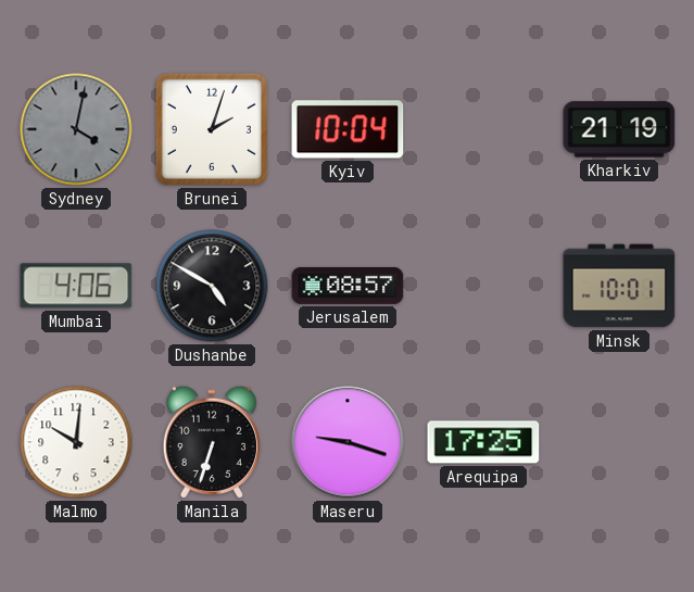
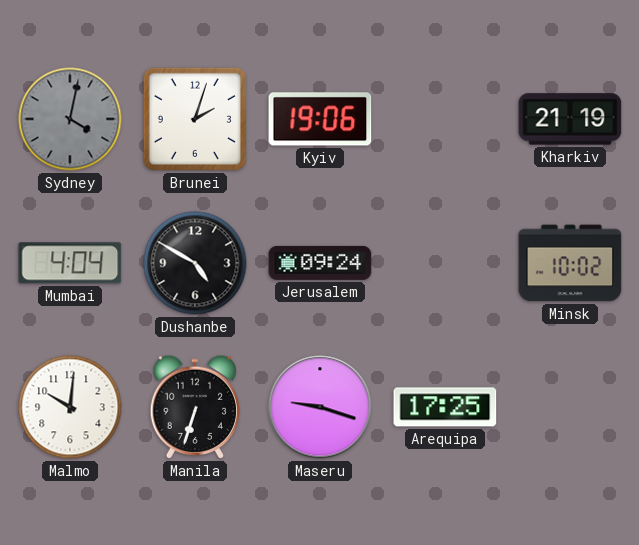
Kyiv: 10:04 -> 19:06
Mumbai: 4:06 -> 4:04
Jerusalem: 08:57 -> 09:24
Minsk: 10:01 -> 10:02
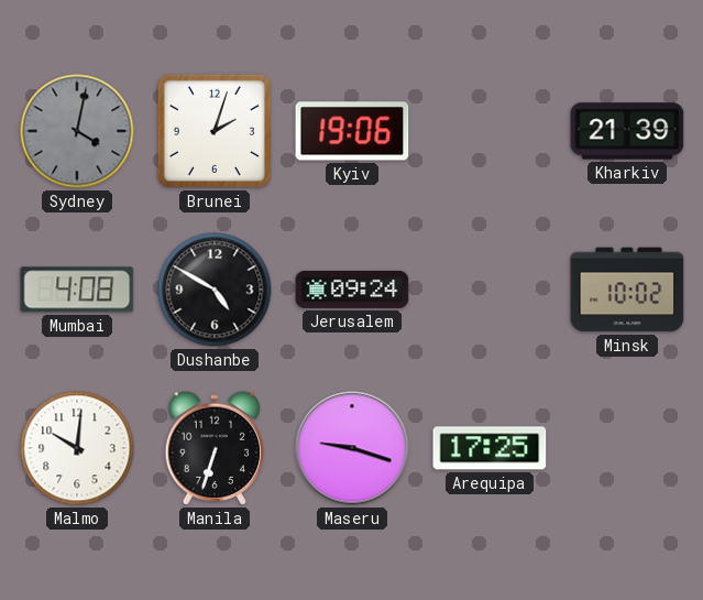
Kharkiv: 21:19 -> 21:39
Mumbai: 4:04 -> 4:08
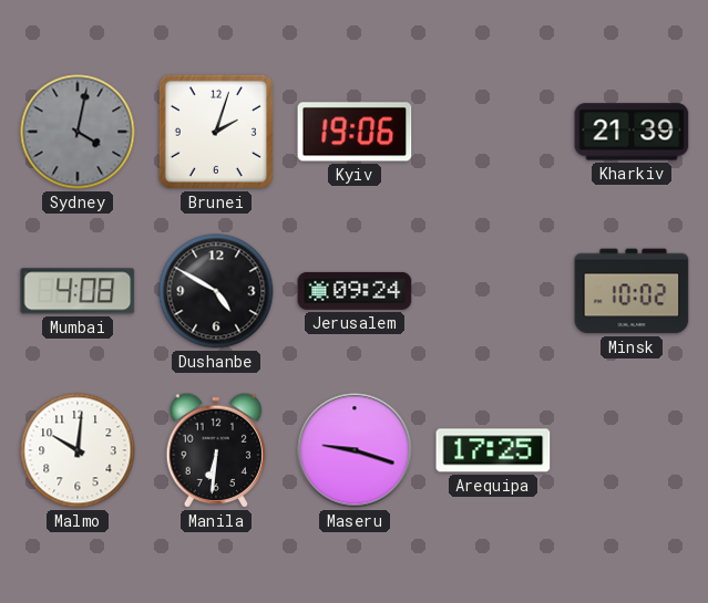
Manila: 6:33 -> 6:31
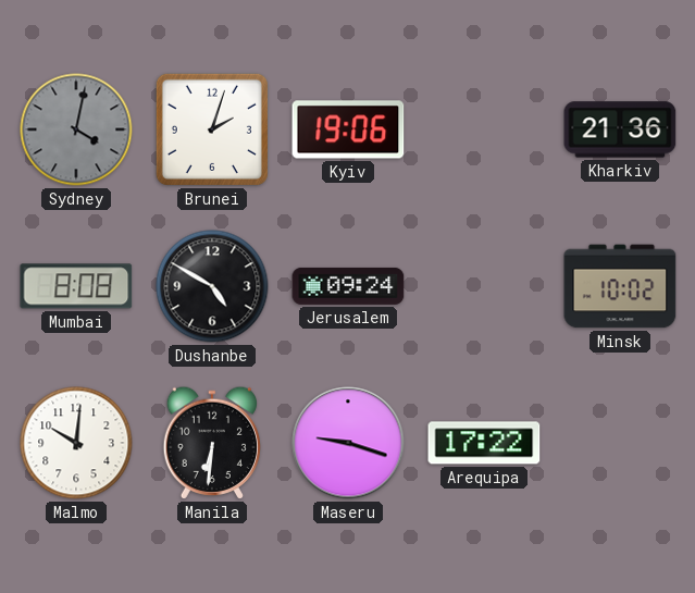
Kharkiv: 21:39 -> 21:36
Mumbai: 4:08 -> 8:08
Arequipa: 17:25 -> 17:22
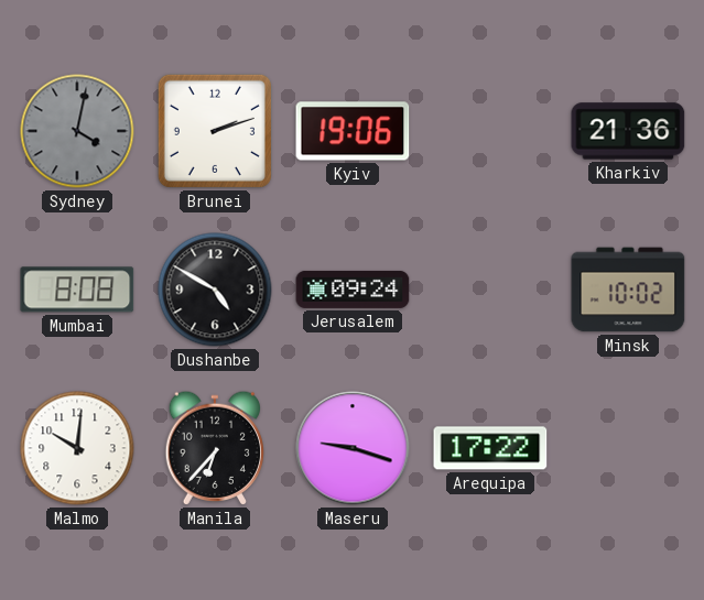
Brunei: 2:03 -> 2:12
Manila: 6:31 -> 6:37
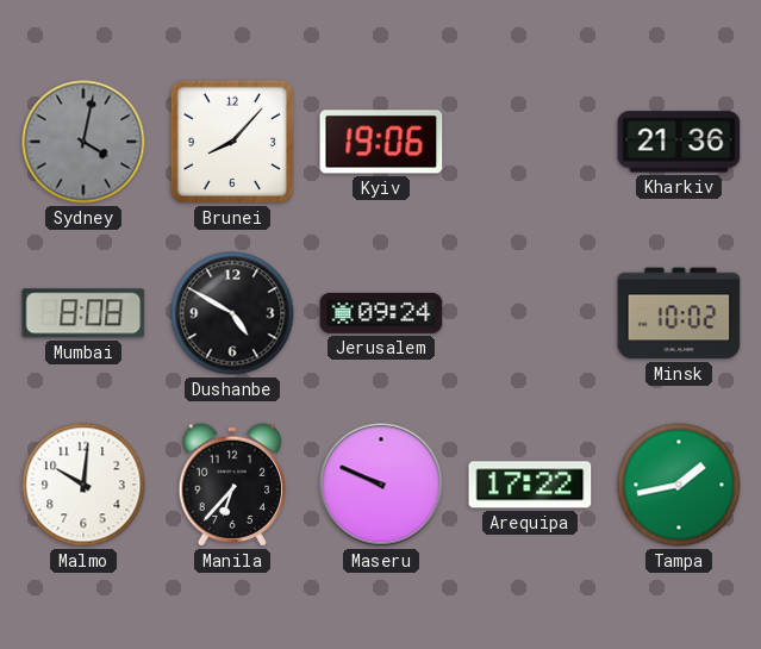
Brunei: 2:12 -> 8:07
Maseru: 9:18 -> 9:49
Tampa: none -> 1:43
